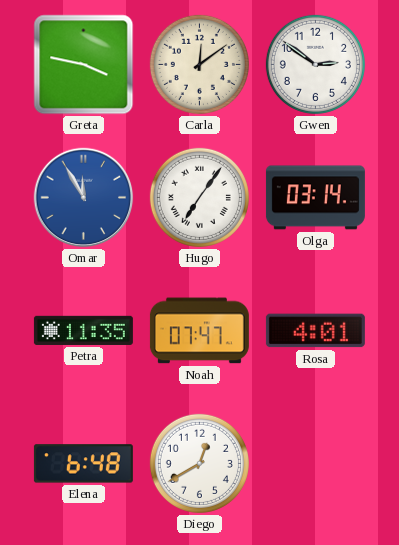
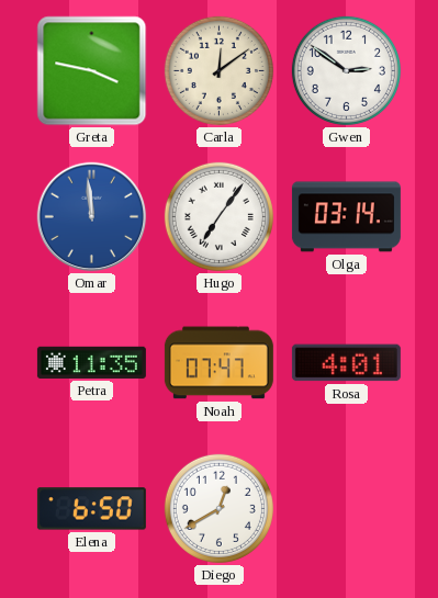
Omar: 11:55 -> 11:59
Elena: 6:48 -> 6:50
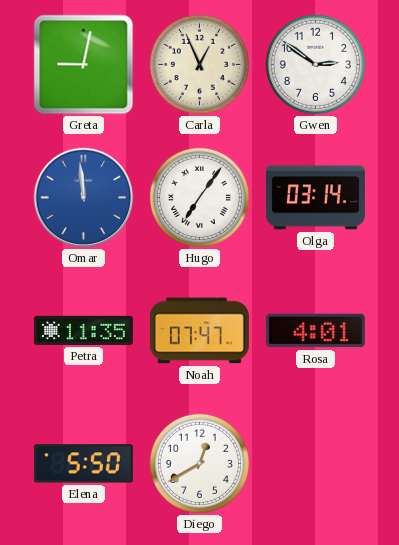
Greta: 3:47 -> 9:02
Carla: 12:09 -> 12:56
Elena: 6:50 -> 5:50
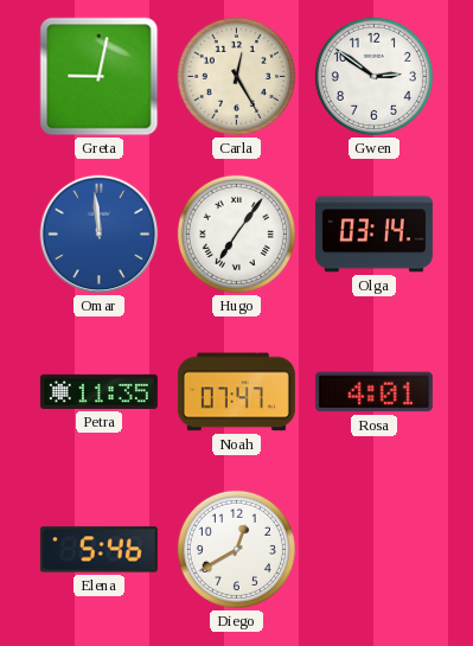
Carla: 12:56 -> 12:25
Elena: 5:50 -> 5:46
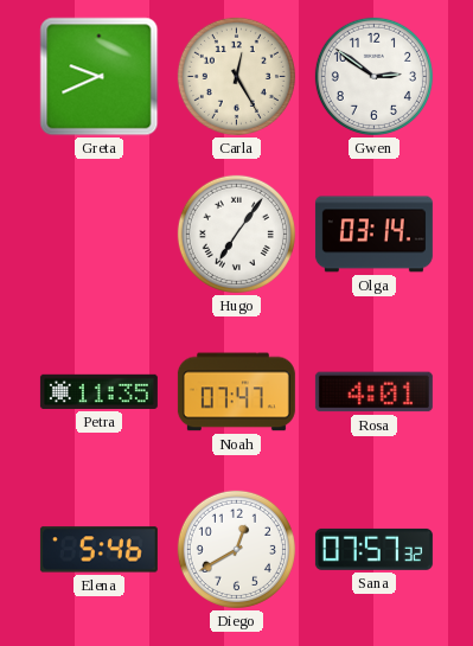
Greta: 9:02 -> 9:41
Omar: 11:59 -> none
Sana: none -> 07:57
